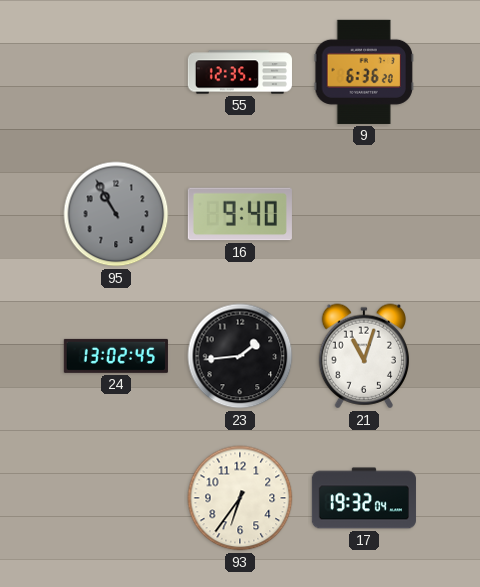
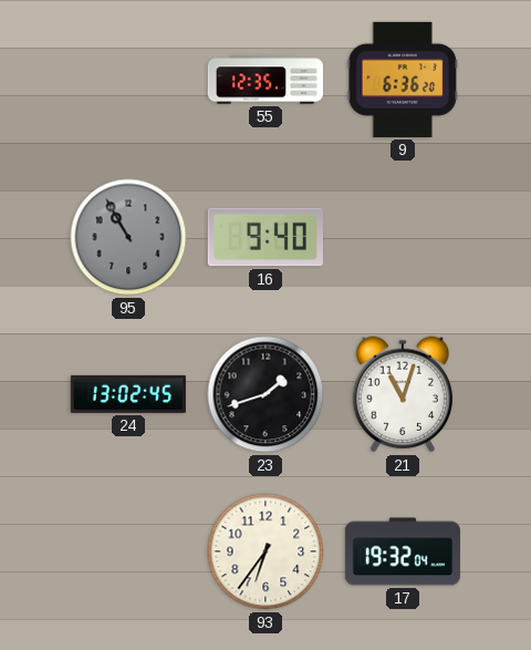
23: 1:44 -> 1:42
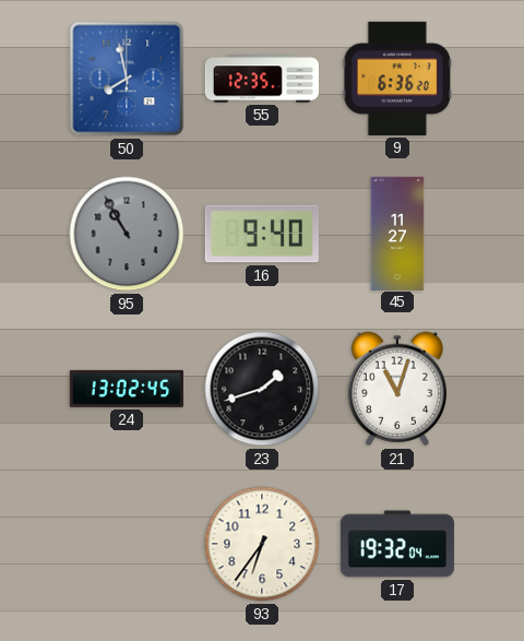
50: none -> 7:58
45: none -> 11:27
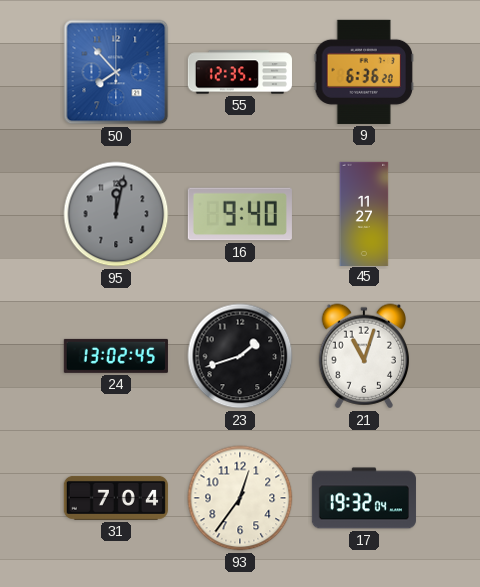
50: 7:58 -> 7:53
95: 10:55 -> 12:02
31: none -> 7:04
93: 6:36 -> 12:36
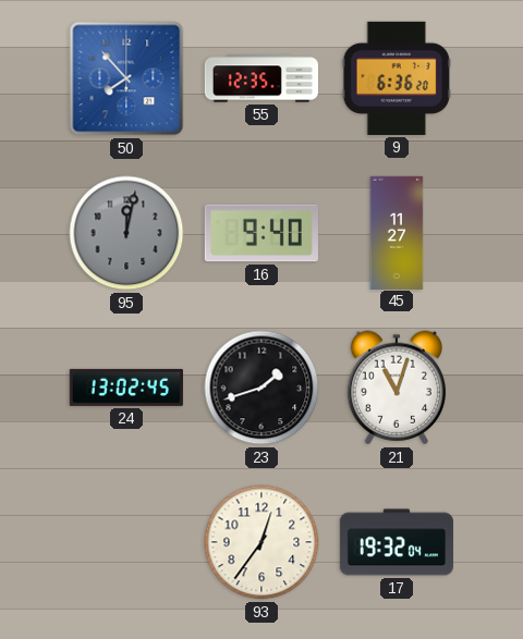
31: 7:04 -> none
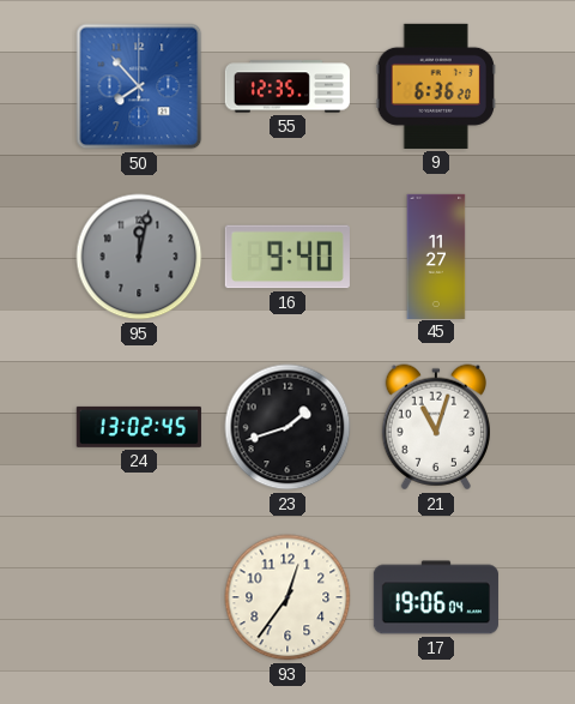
17: 19:32 -> 19:06
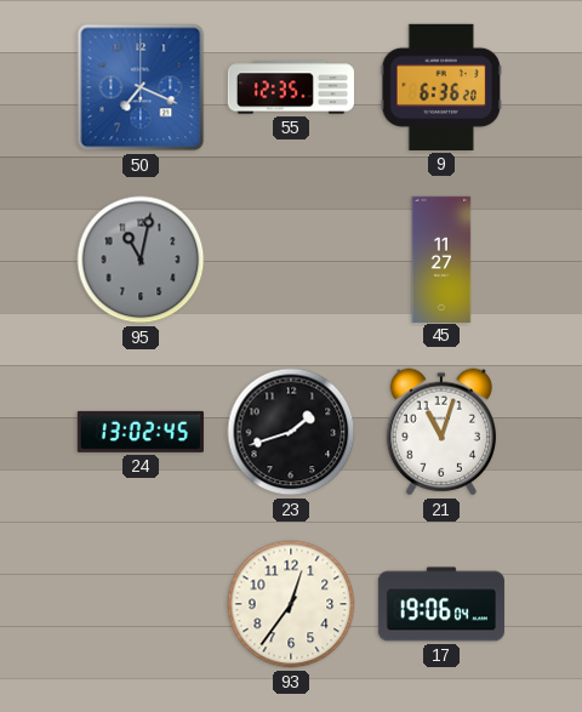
50: 7:53 -> 7:19
95: 12:02 -> 11:02
16: 9:40 -> none
